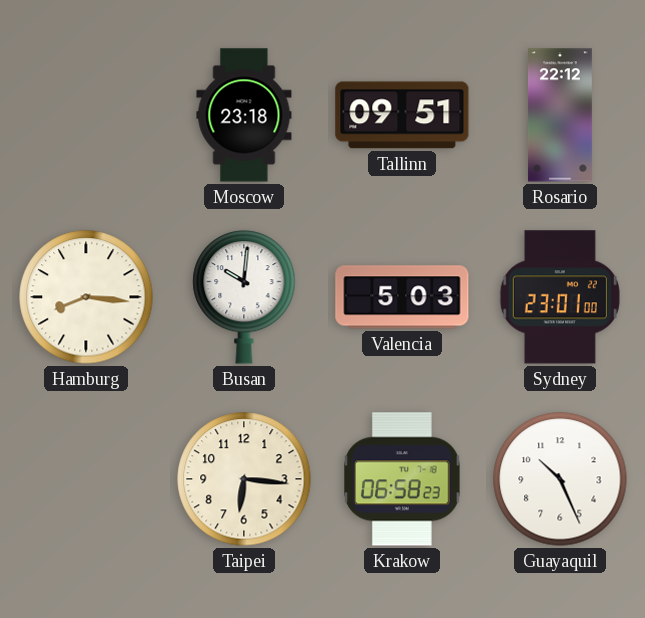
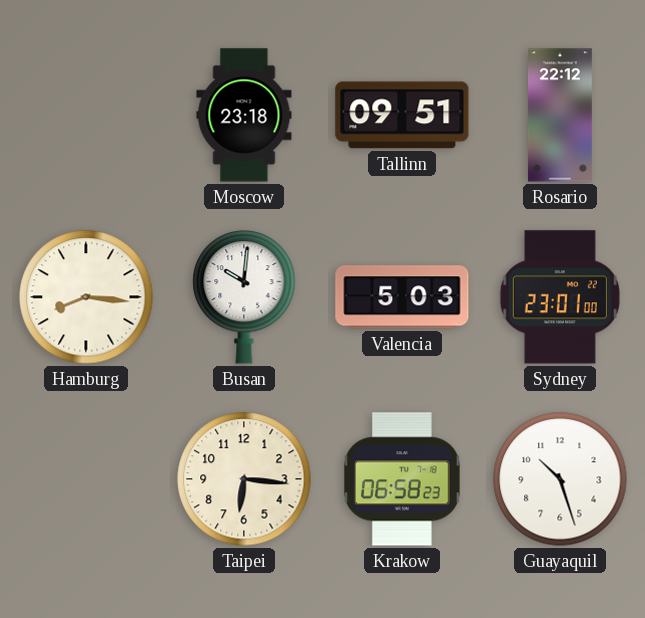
Guayaquil: 10:26 -> 10:27
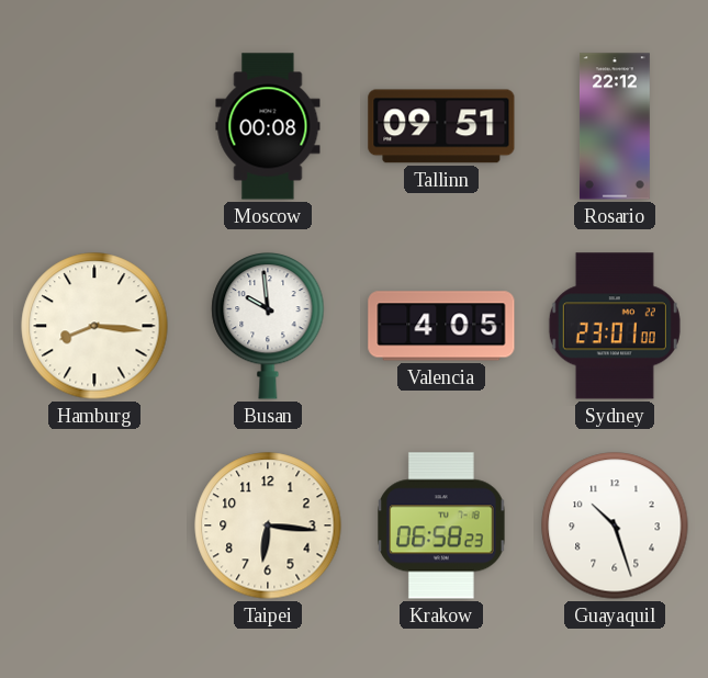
Moscow: 23:18 -> 00:08
Busan: 10:01 -> 9:59
Valencia: 5:03 -> 4:05
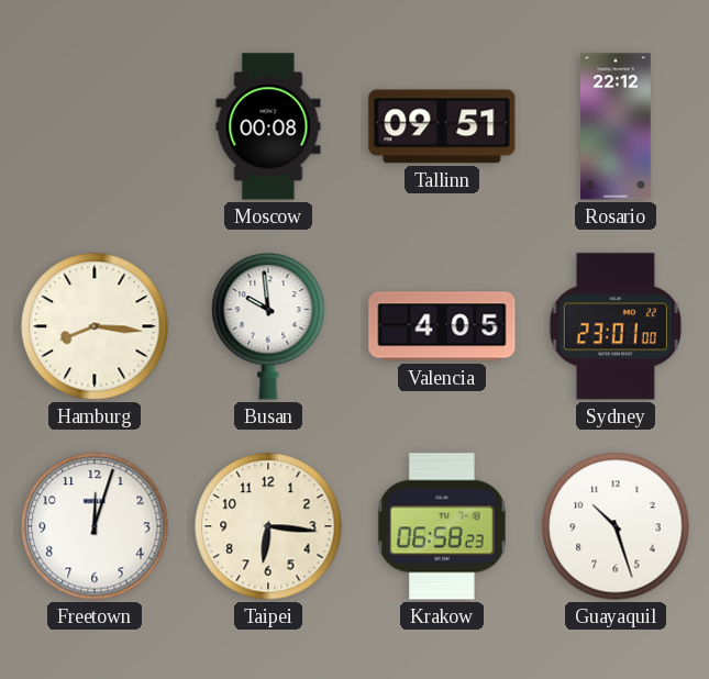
Freetown: none -> 12:03
